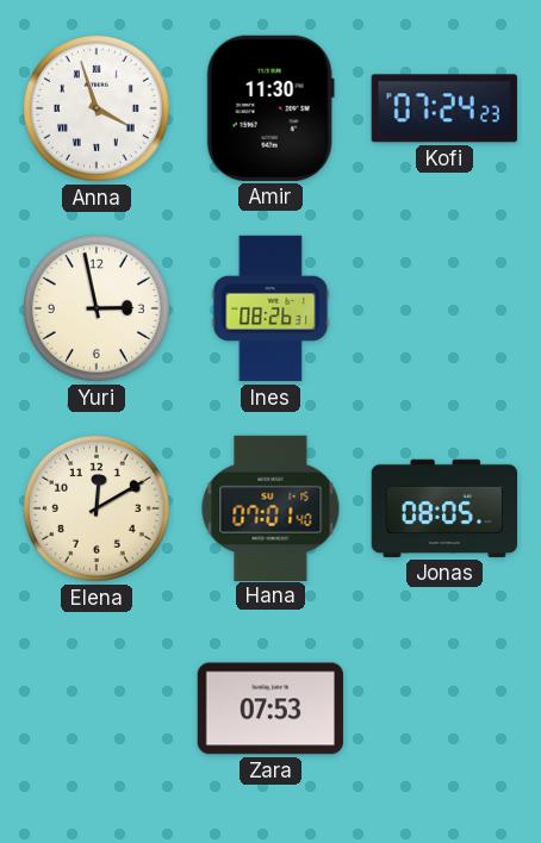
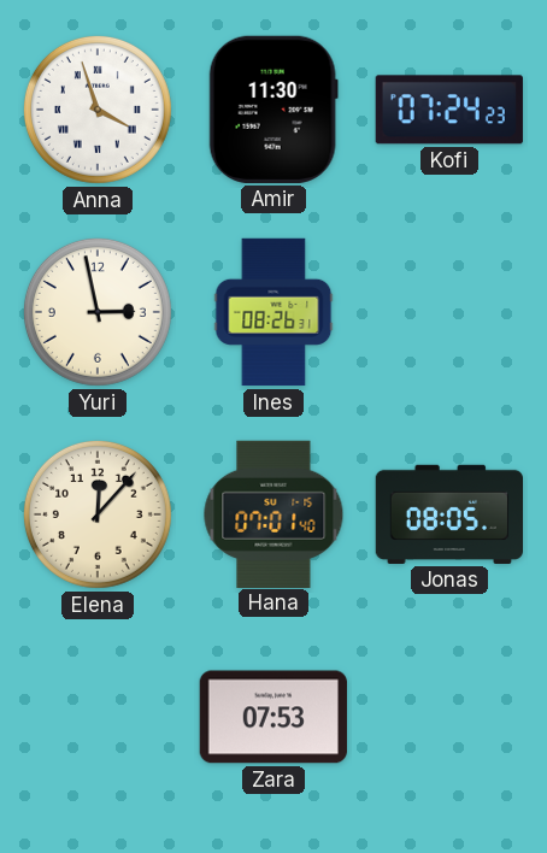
Elena: 12:10 -> 12:07
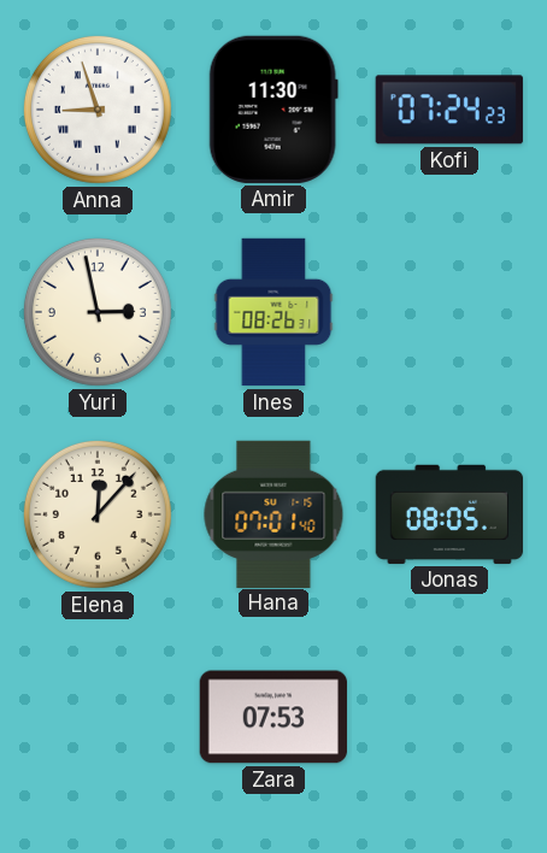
Anna: 3:57 -> 8:57
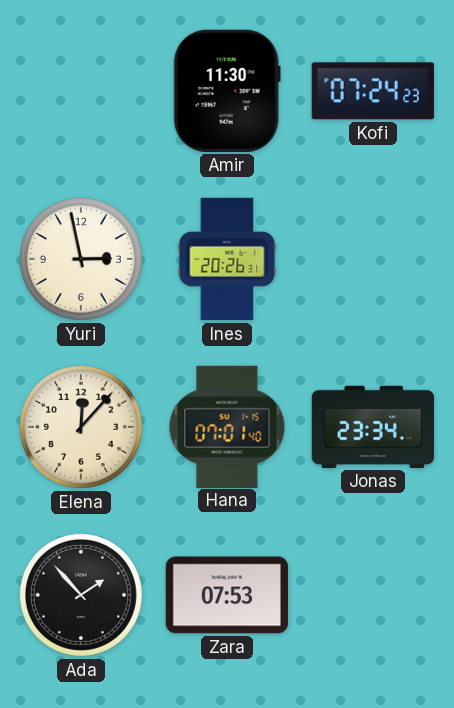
Anna: 8:57 -> none
Ines: 08:26 -> 20:26
Jonas: 08:05 -> 23:34
Ada: none -> 1:53
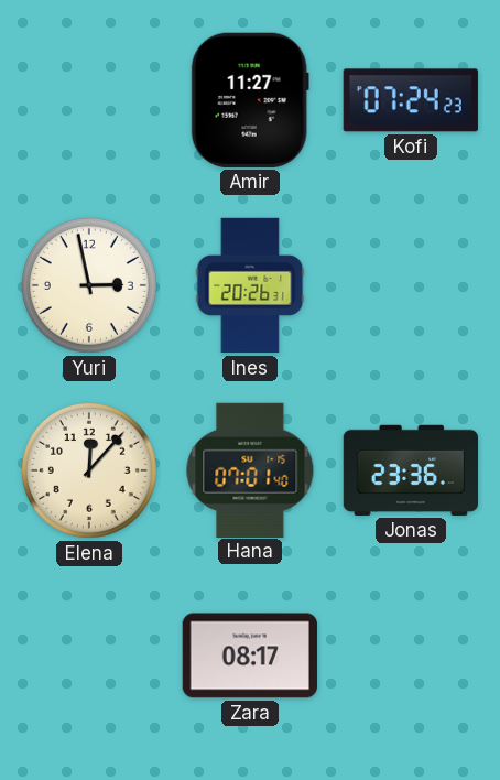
Amir: 11:30 -> 11:27
Jonas: 23:34 -> 23:36
Ada: 1:53 -> none
Zara: 07:53 -> 08:17
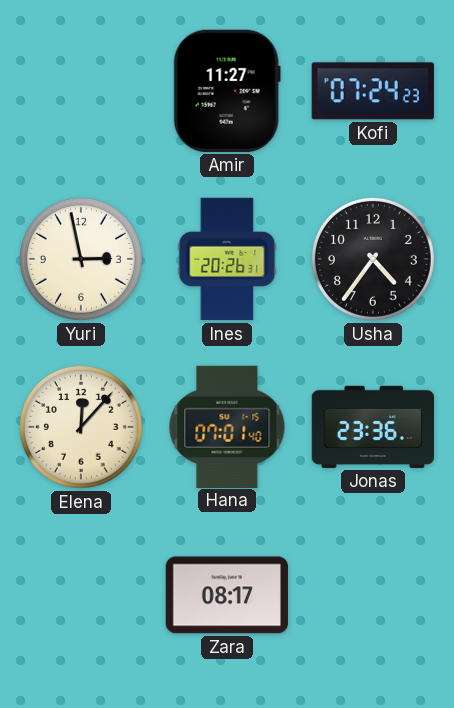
Usha: none -> 4:36
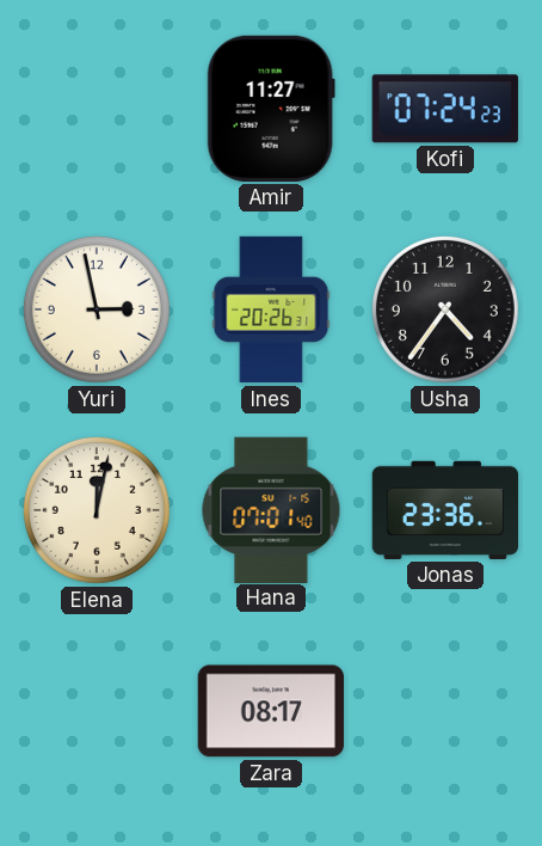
Elena: 12:07 -> 12:02
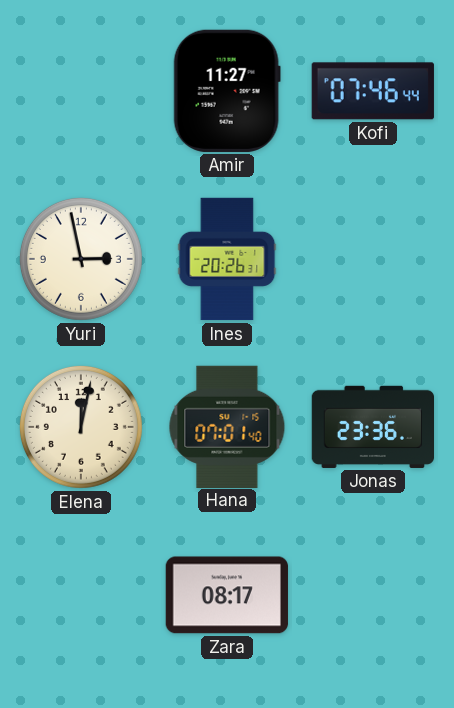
Kofi: 07:24 -> 07:46
Usha: 4:36 -> none
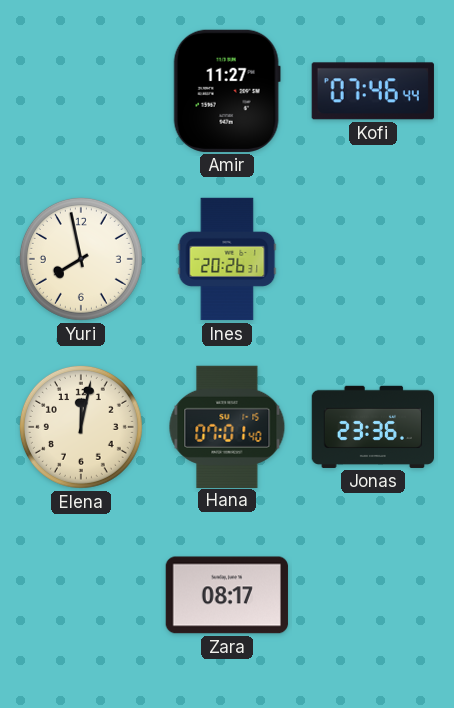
Yuri: 2:58 -> 7:58
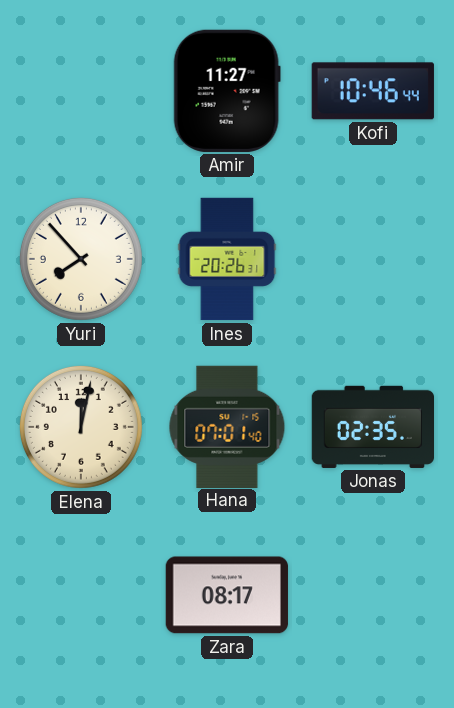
Kofi: 07:46 -> 10:46
Yuri: 7:58 -> 7:53
Jonas: 23:36 -> 02:35
